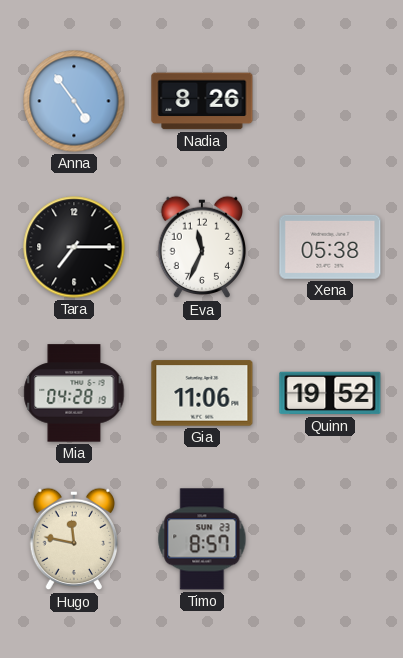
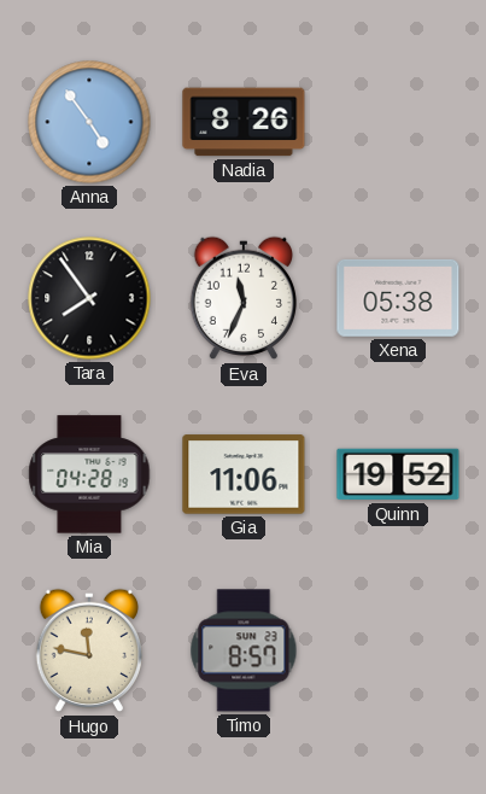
Tara: 7:15 -> 7:54
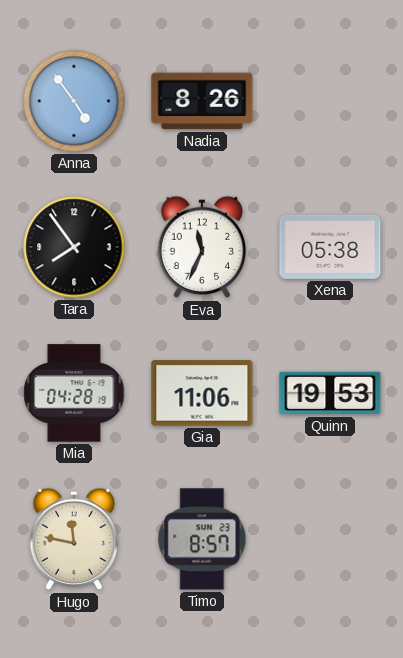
Quinn: 19:52 -> 19:53
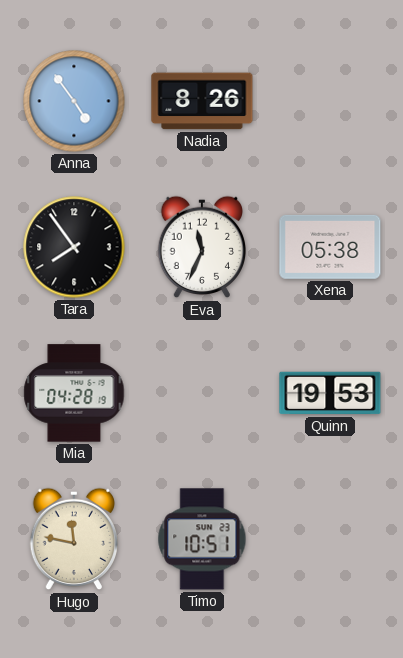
Gia: 11:06 -> none
Timo: 8:57 -> 10:51
